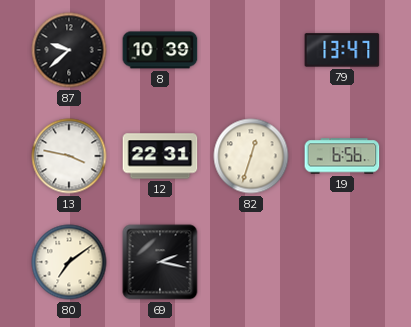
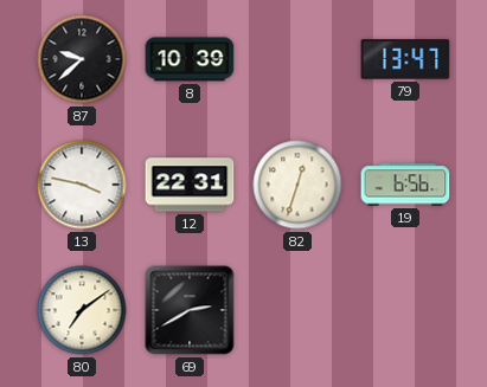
69: 2:17 -> 2:40
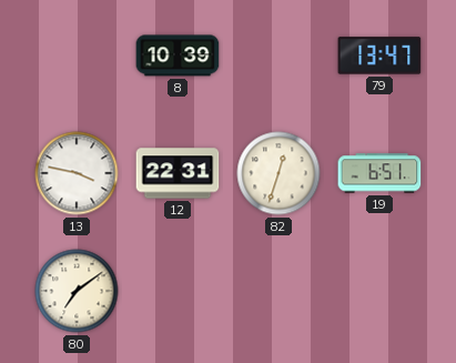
87: 9:38 -> none
19: 6:56 -> 6:51
69: 2:40 -> none
